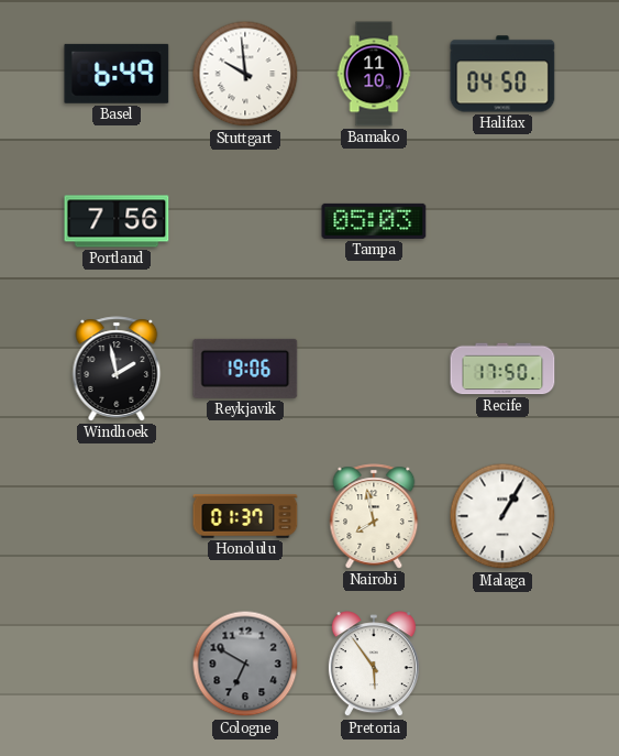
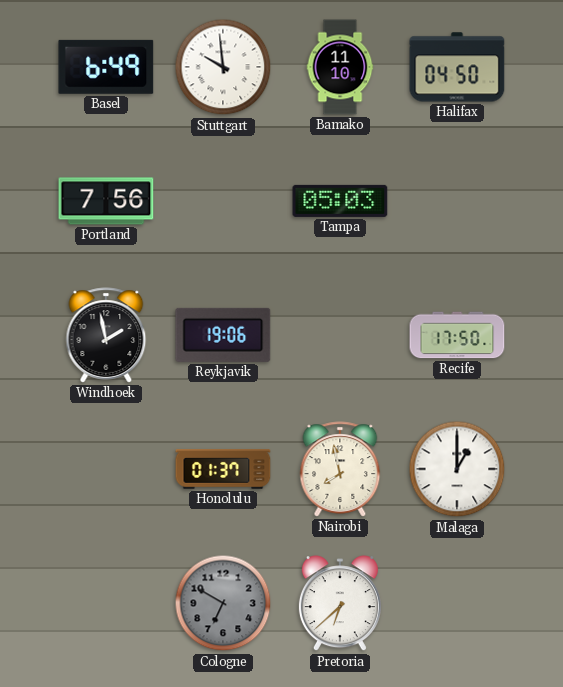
Malaga: 1:05 -> 1:00
Pretoria: 5:54 -> 6:38
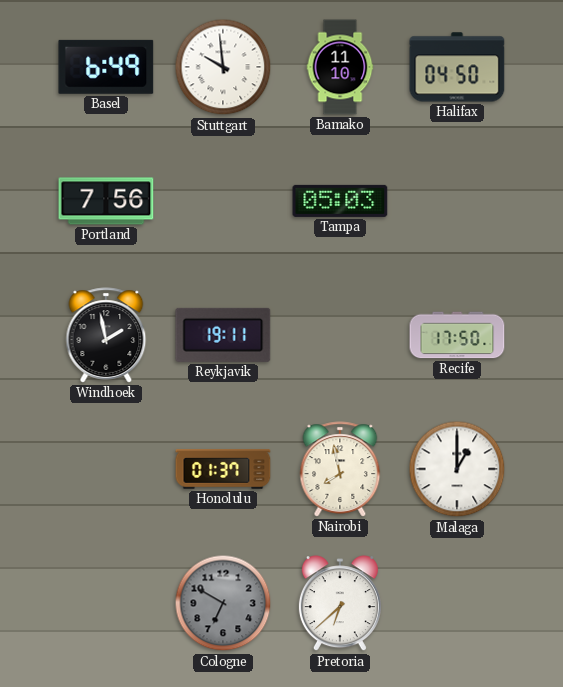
Reykjavik: 19:06 -> 19:11
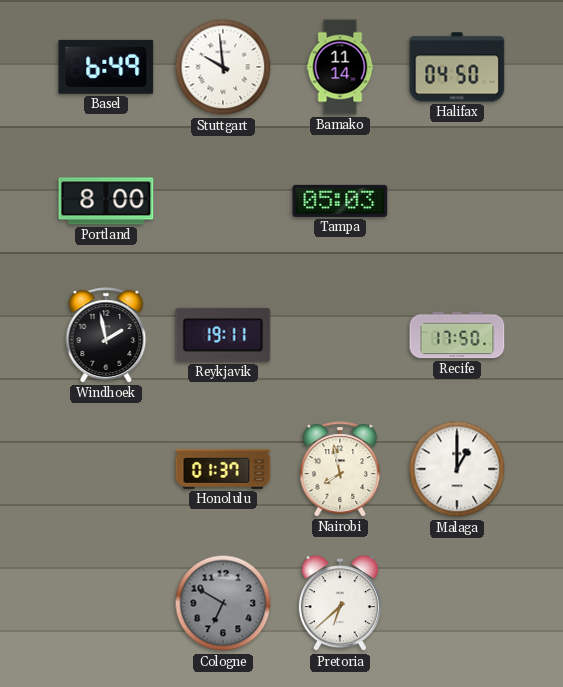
Bamako: 11:10 -> 11:14
Portland: 7:56 -> 8:00
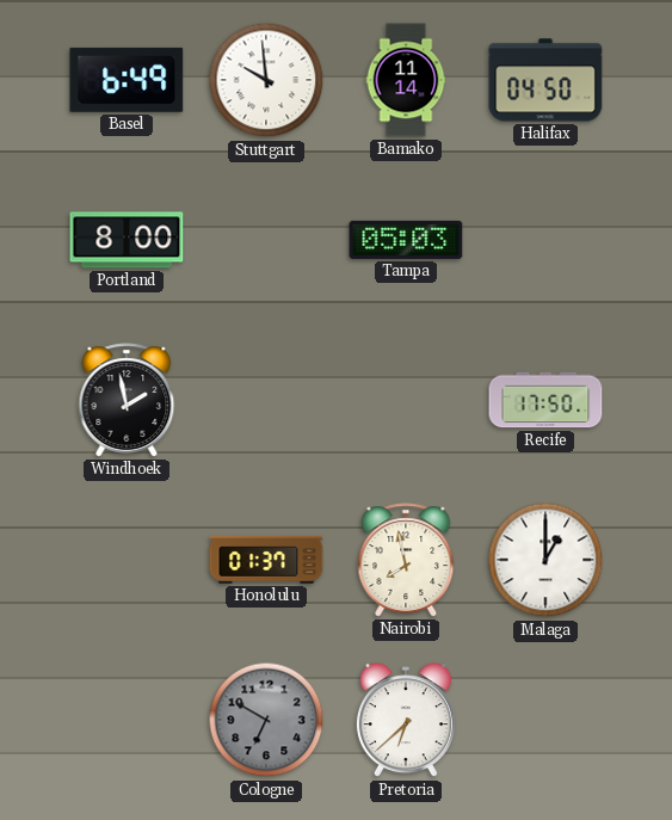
Reykjavik: 19:11 -> none
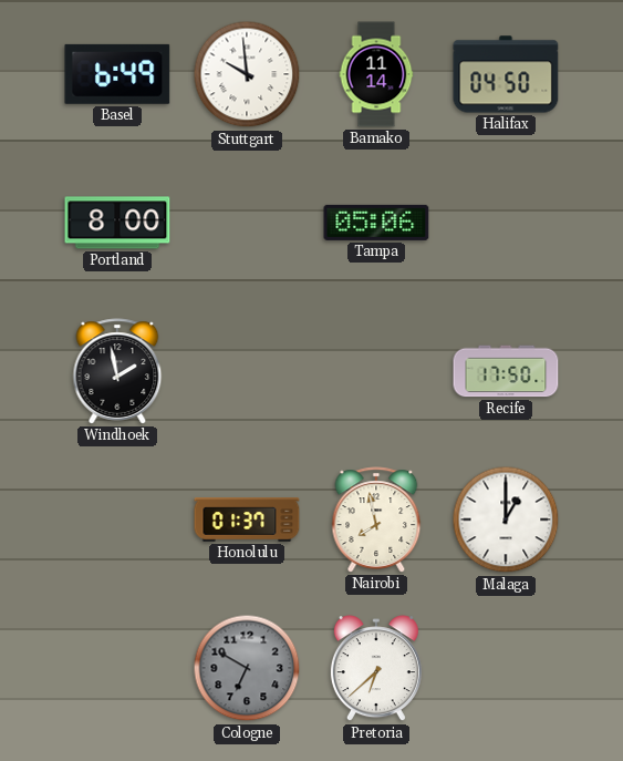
Tampa: 05:03 -> 05:06
